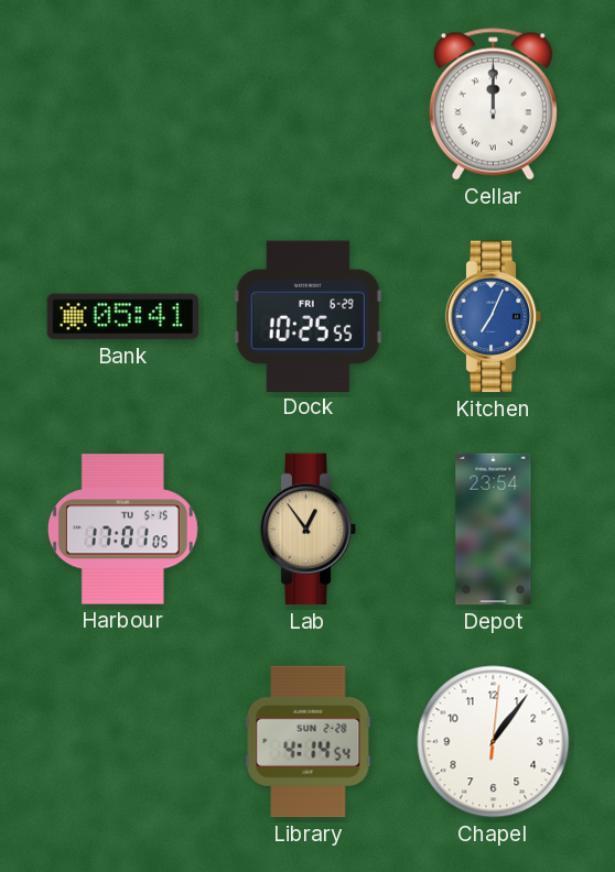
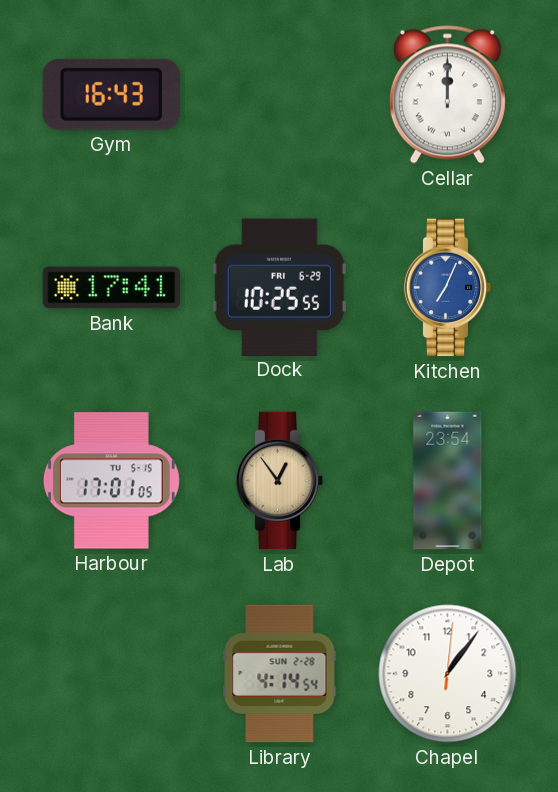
Gym: none -> 16:43
Bank: 05:41 -> 17:41
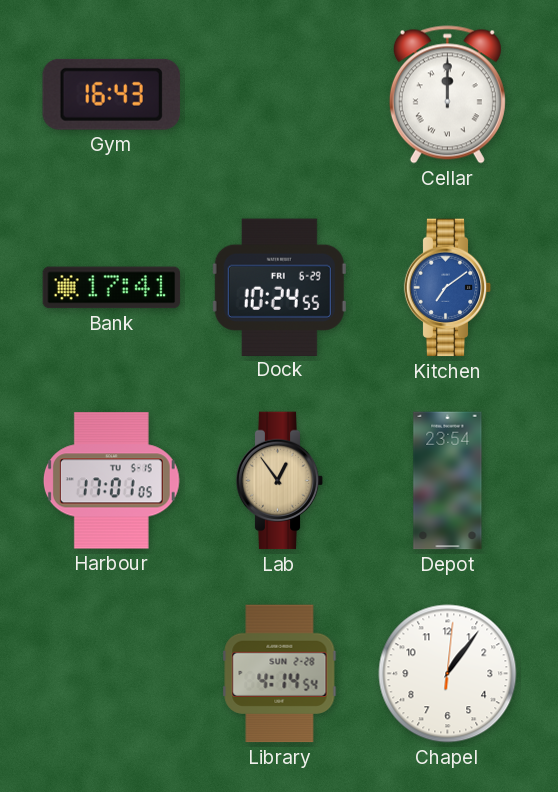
Dock: 10:25 -> 10:24
Kitchen: 7:04 -> 7:09
